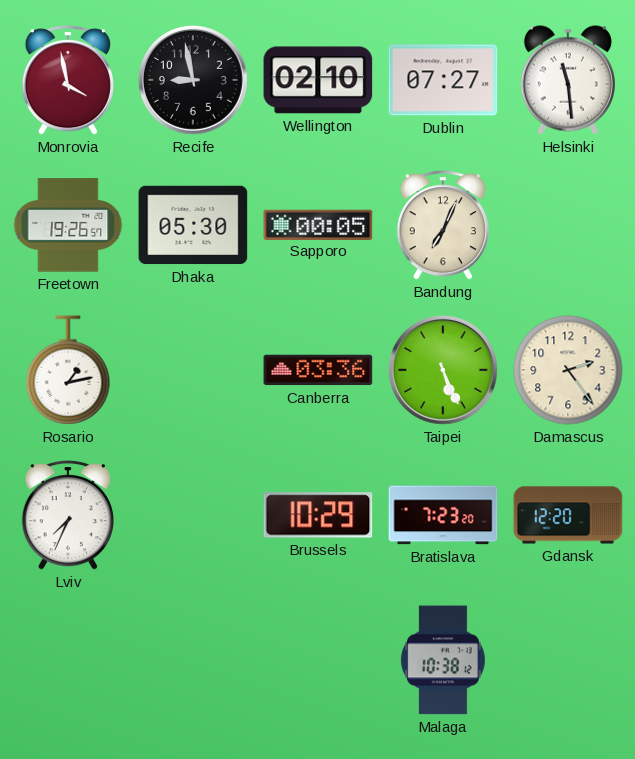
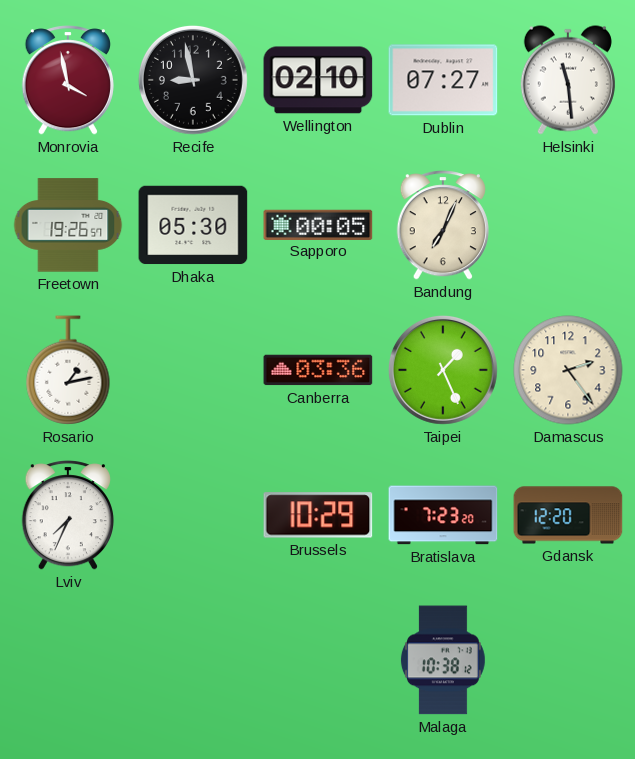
Taipei: 5:26 -> 1:26
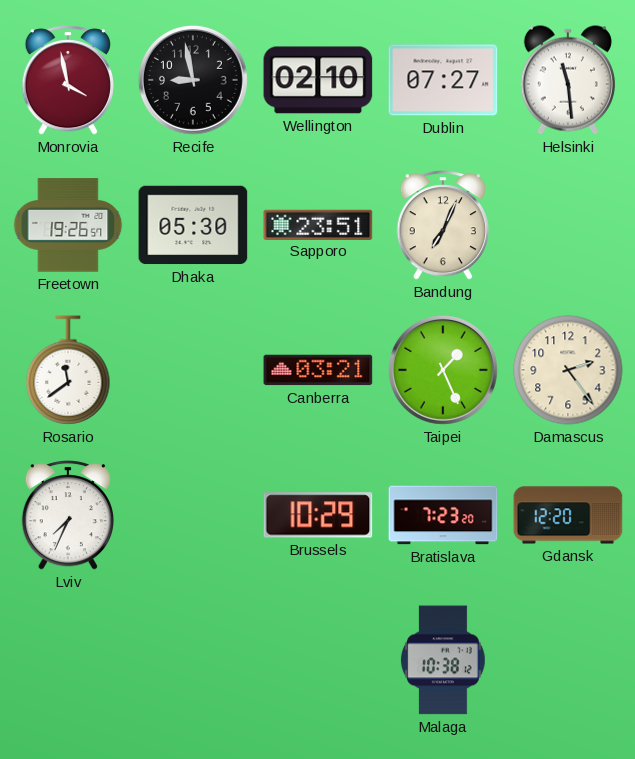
Sapporo: 00:05 -> 23:51
Rosario: 1:13 -> 11:39
Canberra: 03:36 -> 03:21
